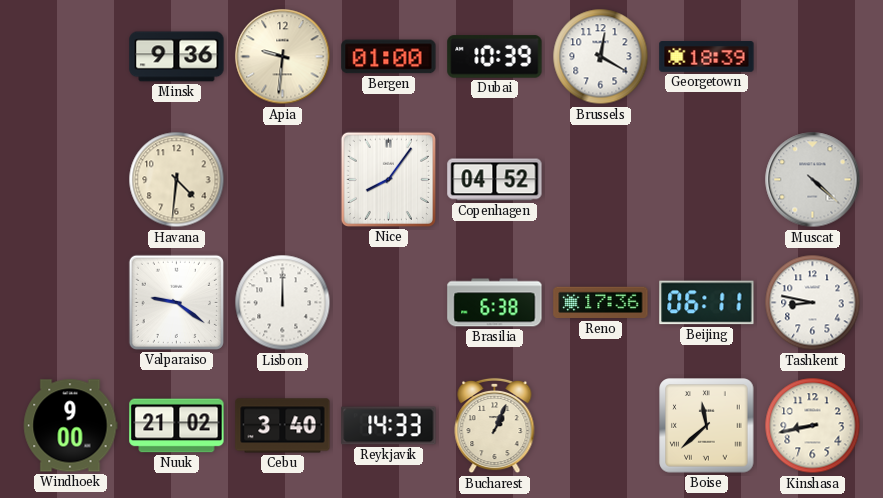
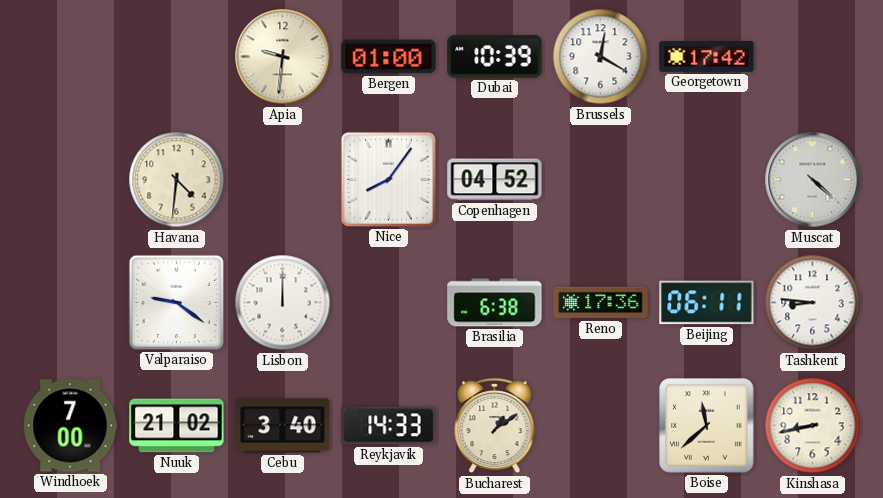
Minsk: 9:36 -> none
Georgetown: 18:39 -> 17:42
Tashkent: 8:47 -> 8:46
Windhoek: 9:00 -> 7:00
Bucharest: 1:04 -> 1:09
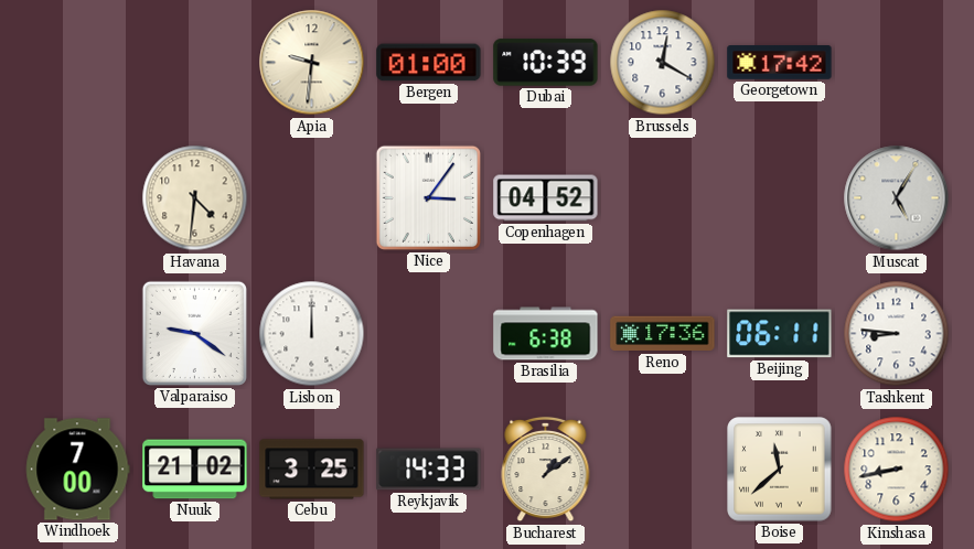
Nice: 8:06 -> 3:06
Muscat: 4:22 -> 5:05
Cebu: 3:40 -> 3:25
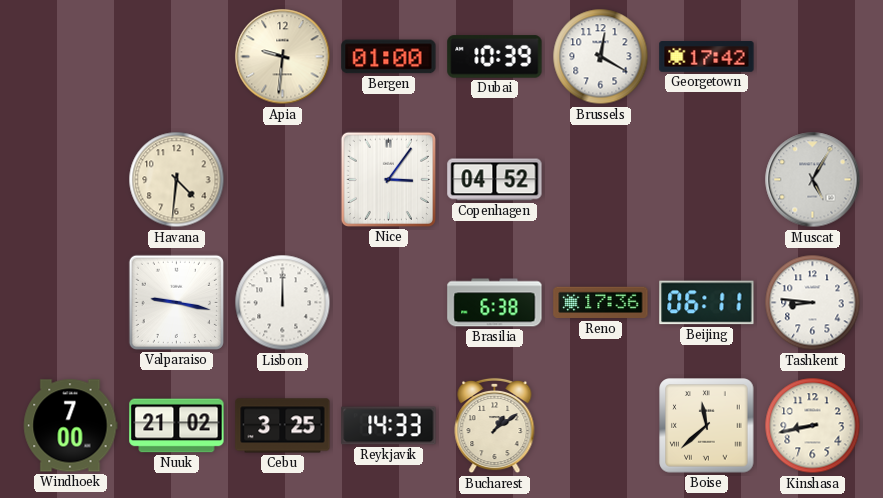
Valparaiso: 9:21 -> 9:17
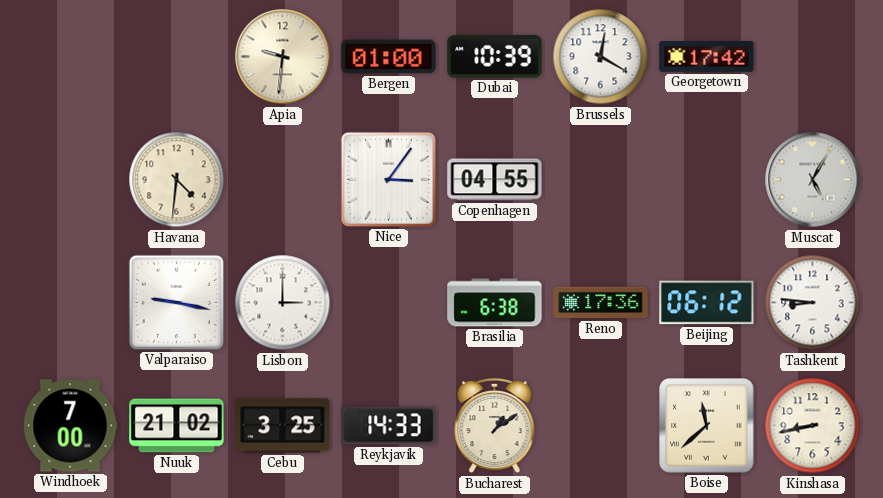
Copenhagen: 04:52 -> 04:55
Lisbon: 12:00 -> 3:00
Beijing: 06:11 -> 06:12
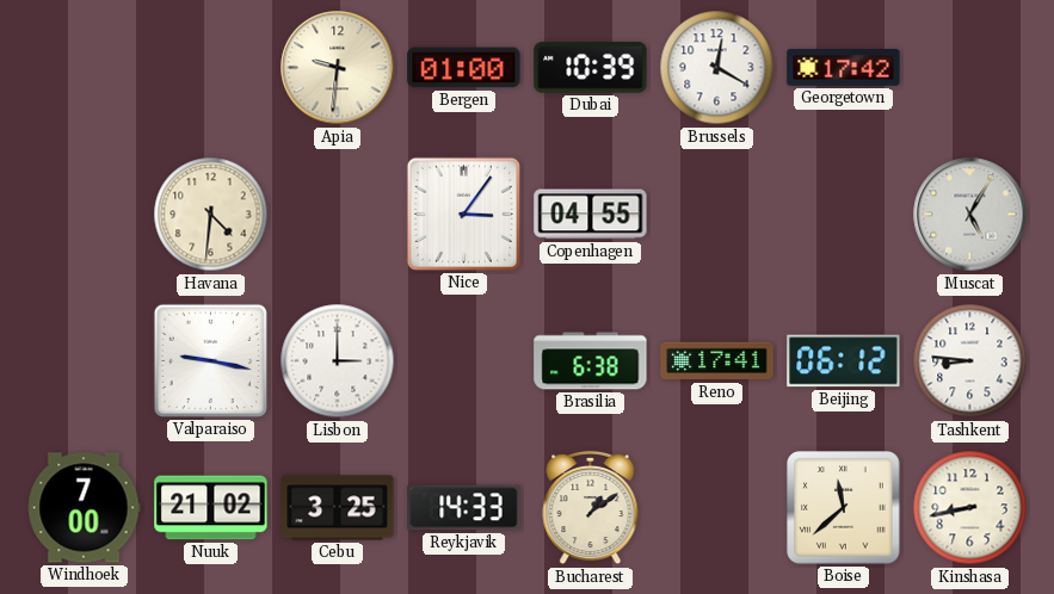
Reno: 17:36 -> 17:41
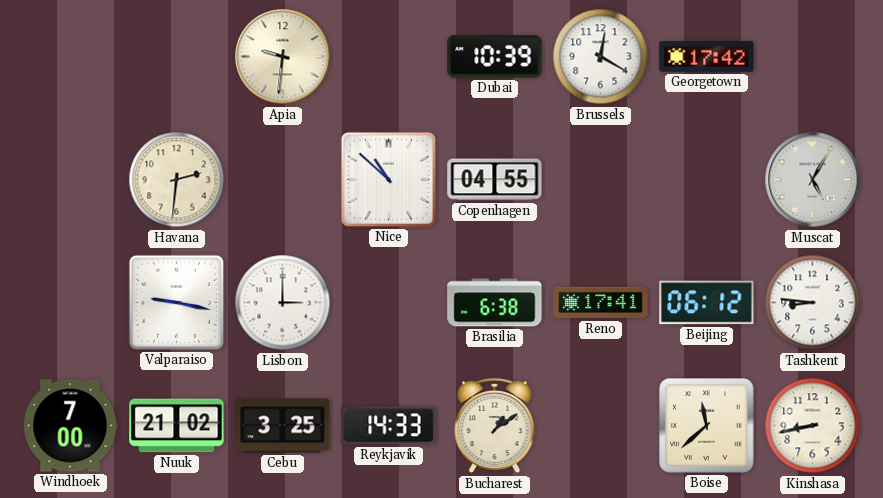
Bergen: 01:00 -> none
Havana: 4:31 -> 2:31
Nice: 3:06 -> 10:52
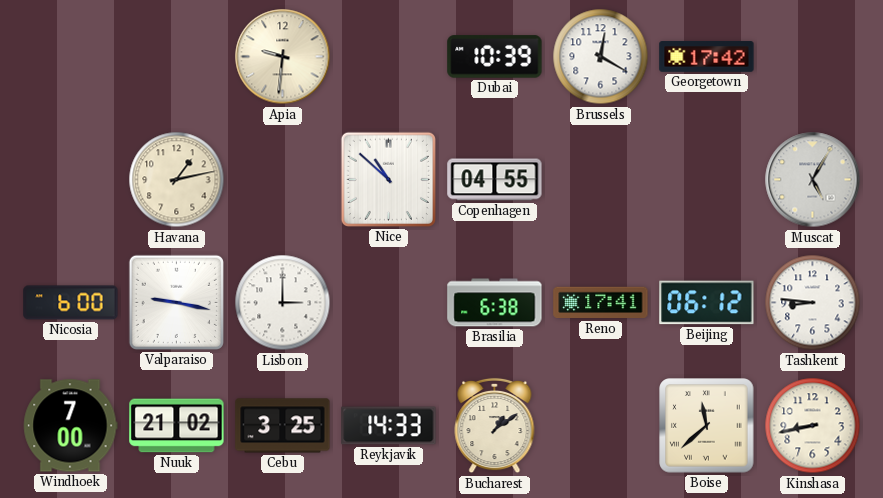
Havana: 2:31 -> 1:13
Nicosia: none -> 6:00
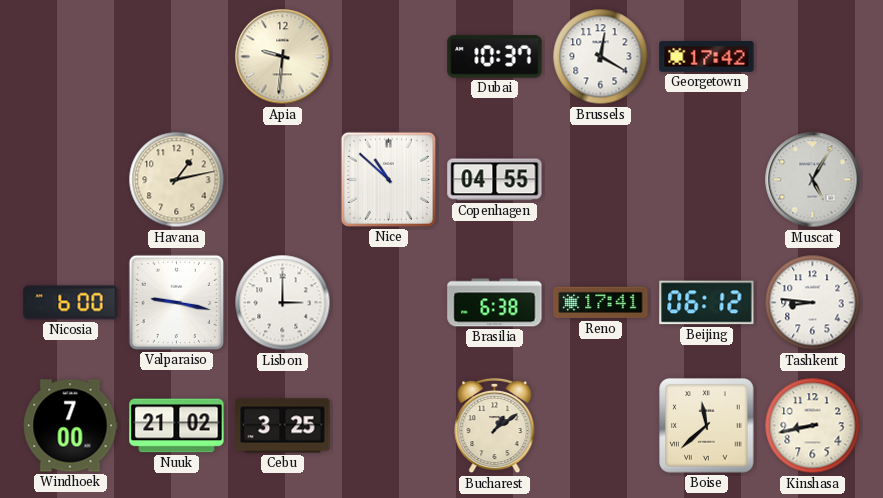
Dubai: 10:39 -> 10:37
Reykjavik: 14:33 -> none
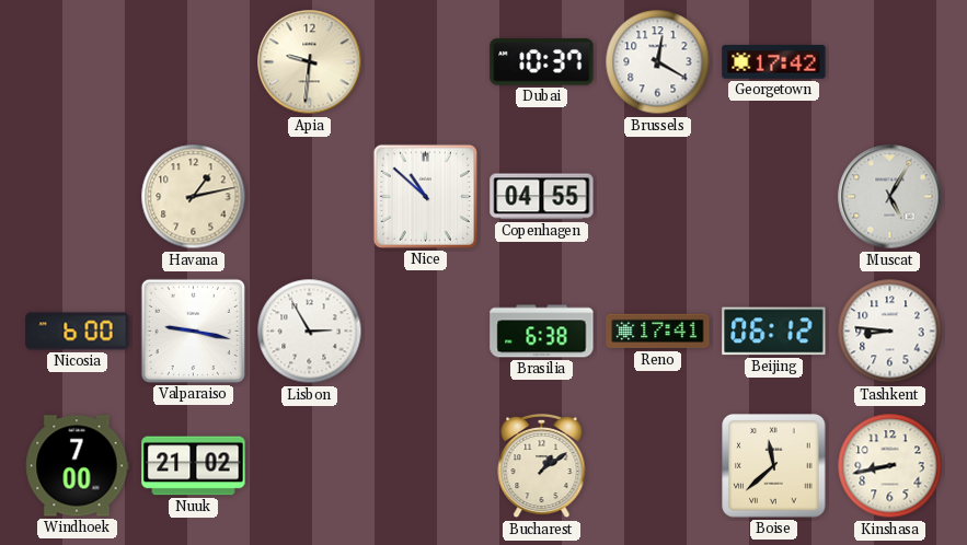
Lisbon: 3:00 -> 2:55
Cebu: 3:25 -> none
